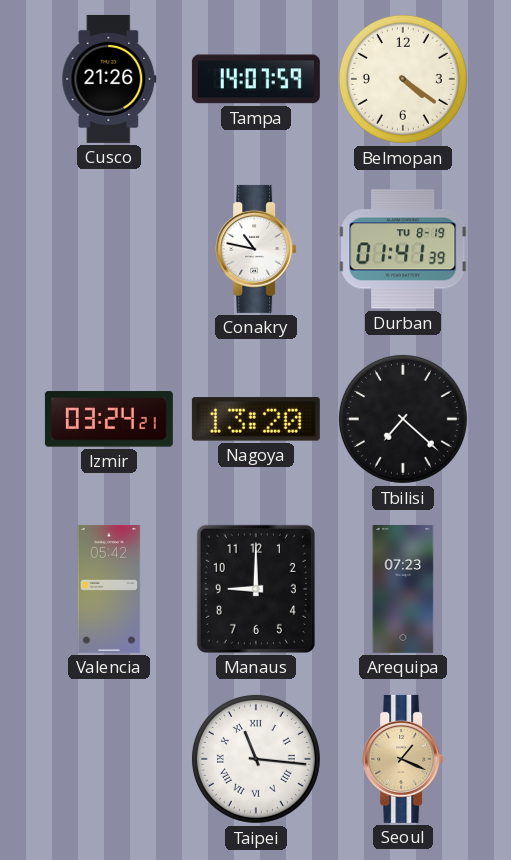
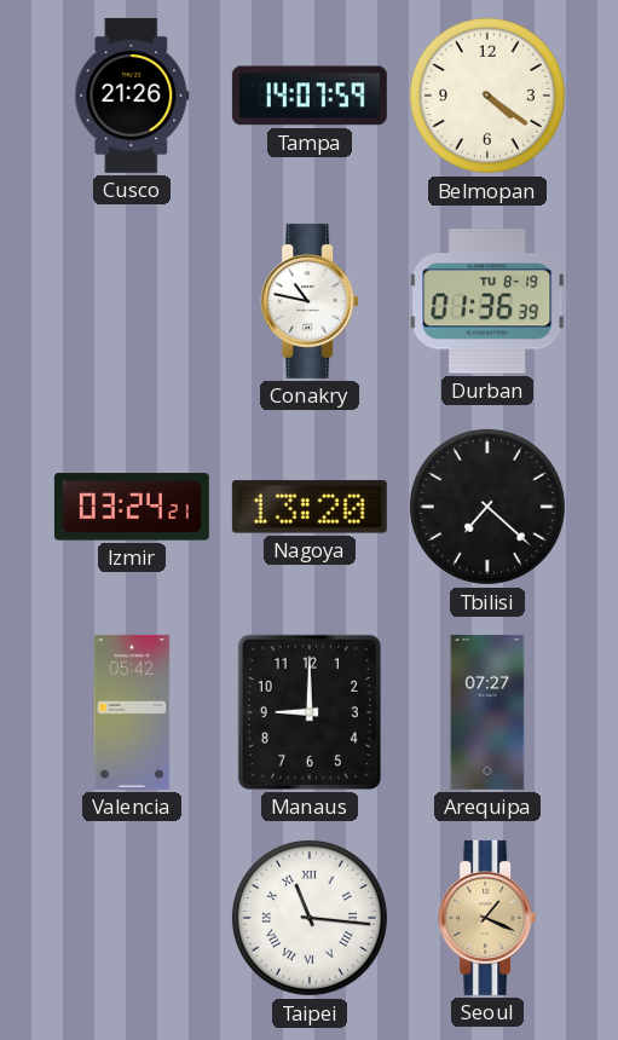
Durban: 01:41 -> 01:36
Arequipa: 07:23 -> 07:27
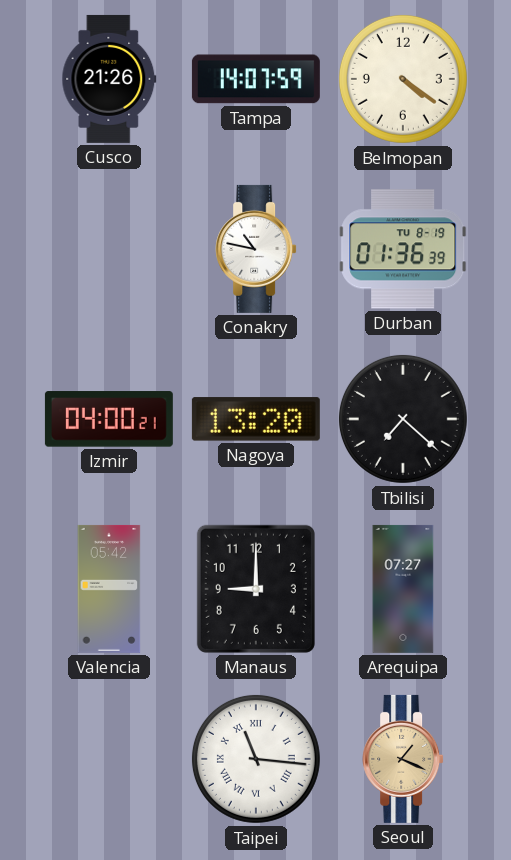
Izmir: 03:24 -> 04:00
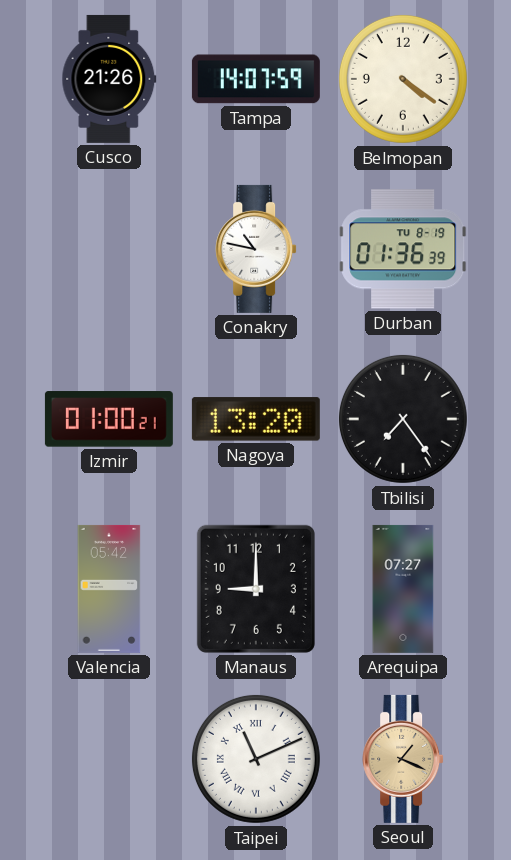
Izmir: 04:00 -> 01:00
Tbilisi: 7:22 -> 7:24
Taipei: 11:16 -> 11:11
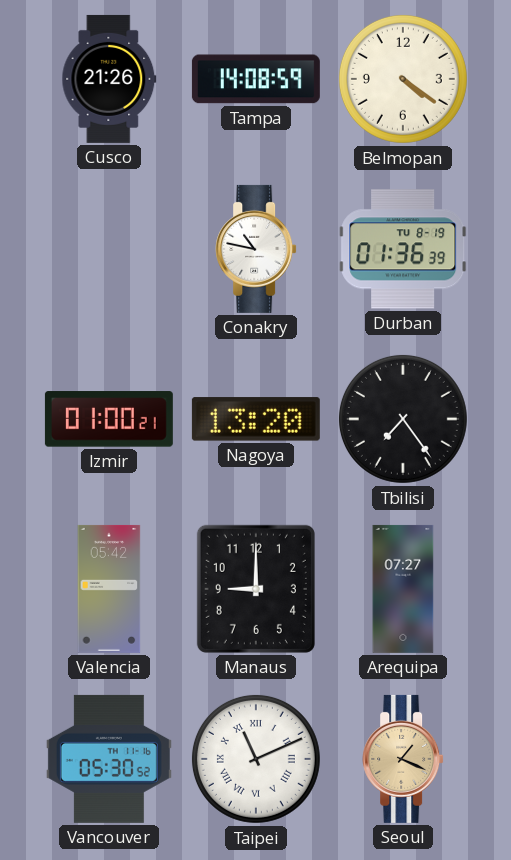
Tampa: 14:07 -> 14:08
Vancouver: none -> 05:30
